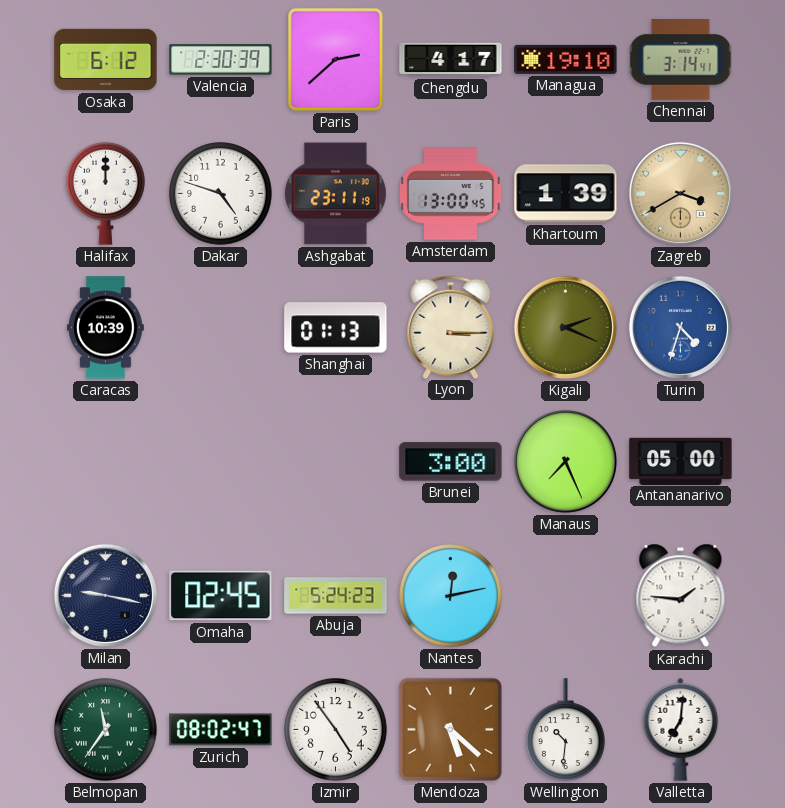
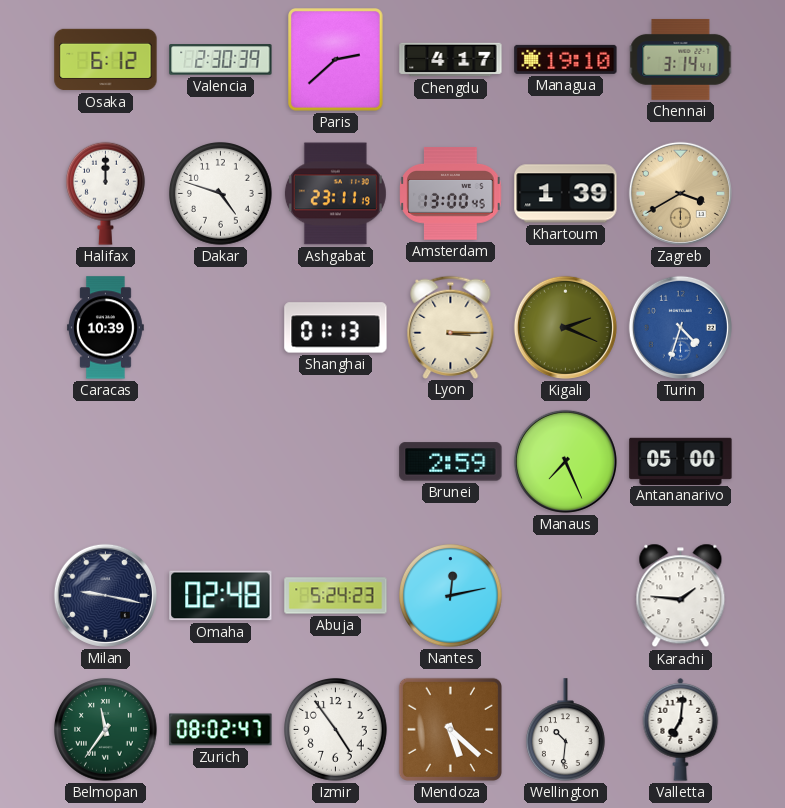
Brunei: 3:00 -> 2:59
Omaha: 02:45 -> 02:48
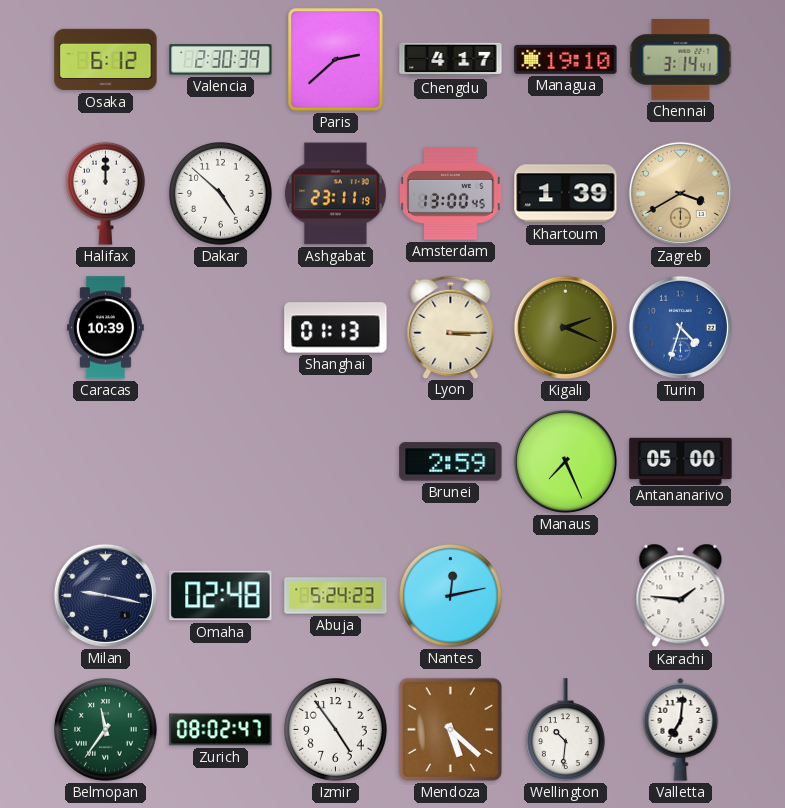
Dakar: 4:48 -> 4:52
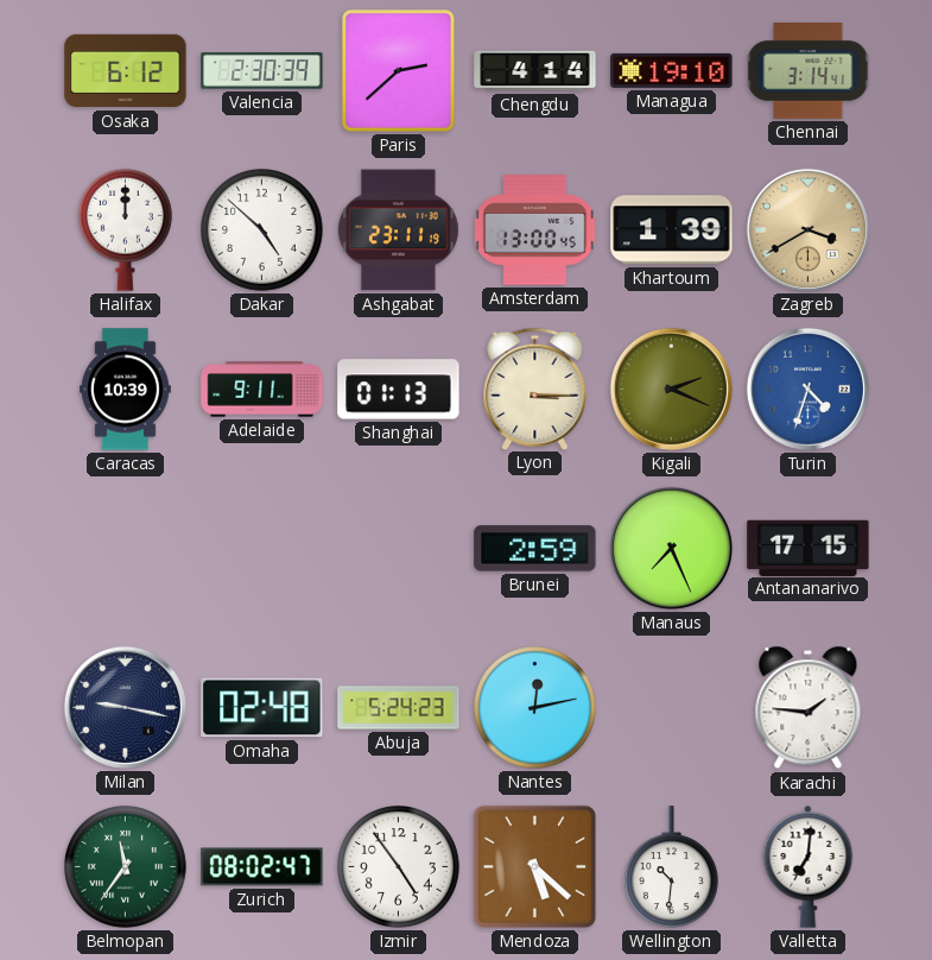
Chengdu: 4:17 -> 4:14
Adelaide: none -> 9:11
Antananarivo: 05:00 -> 17:15
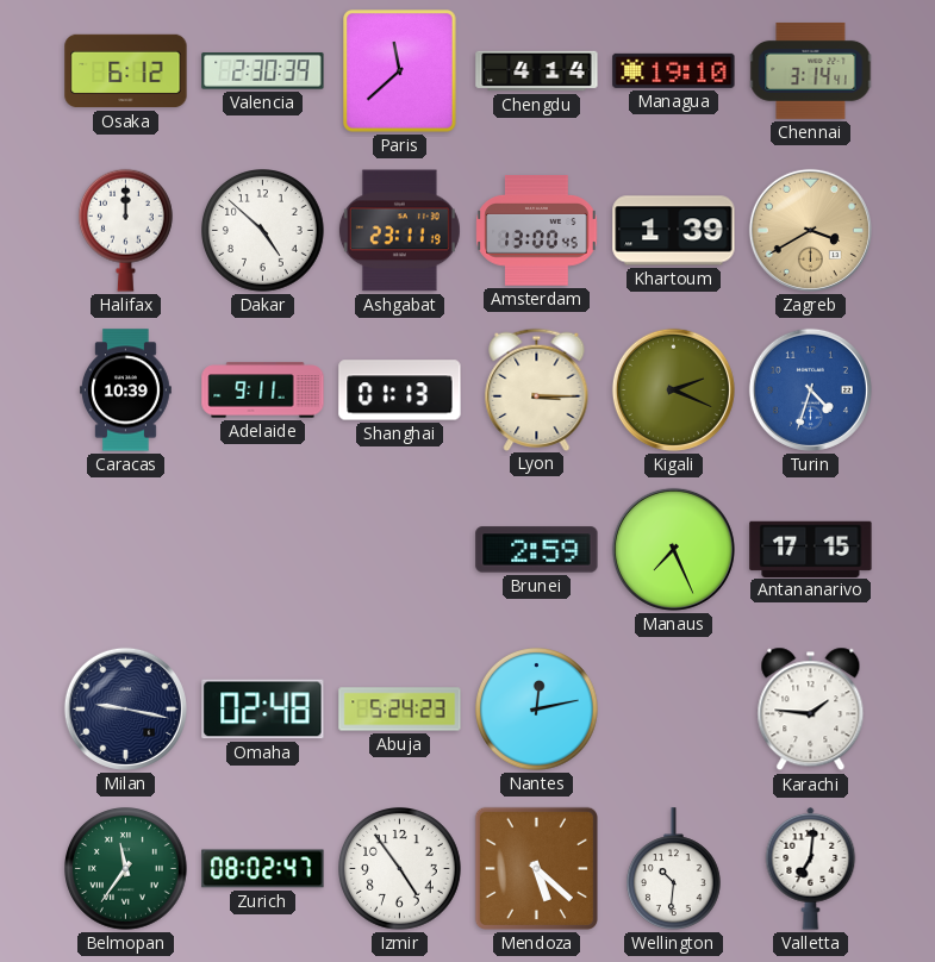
Paris: 2:38 -> 11:38
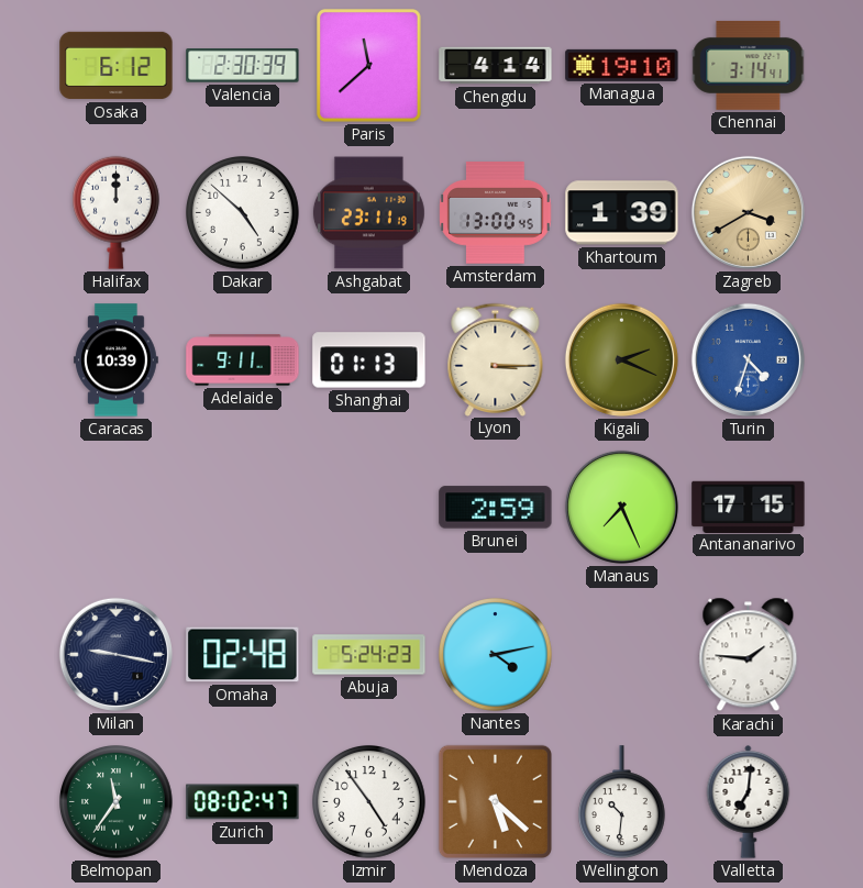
Nantes: 12:13 -> 4:13
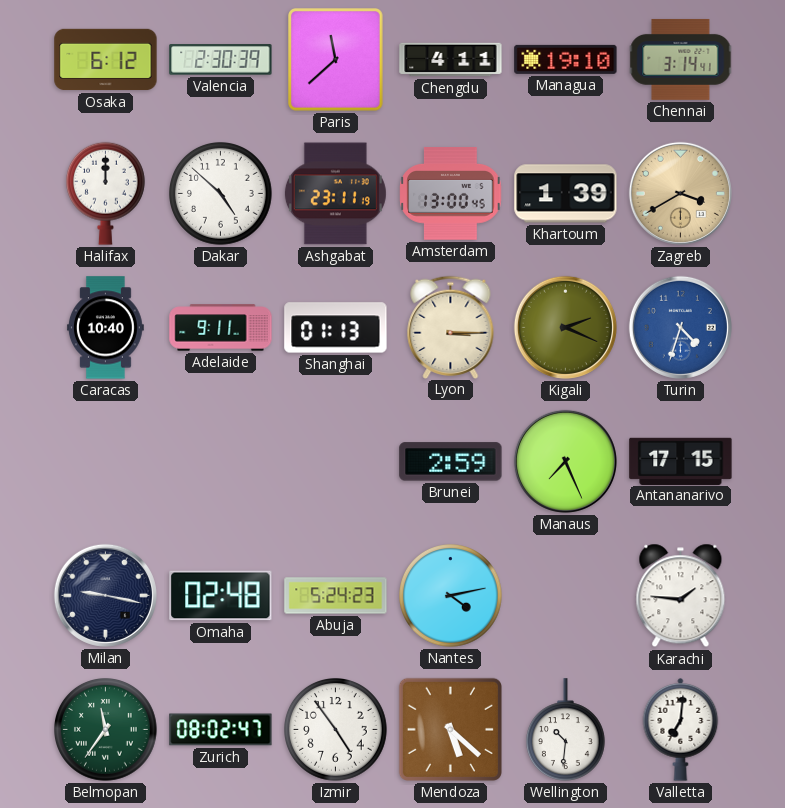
Chengdu: 4:14 -> 4:11
Caracas: 10:39 -> 10:40
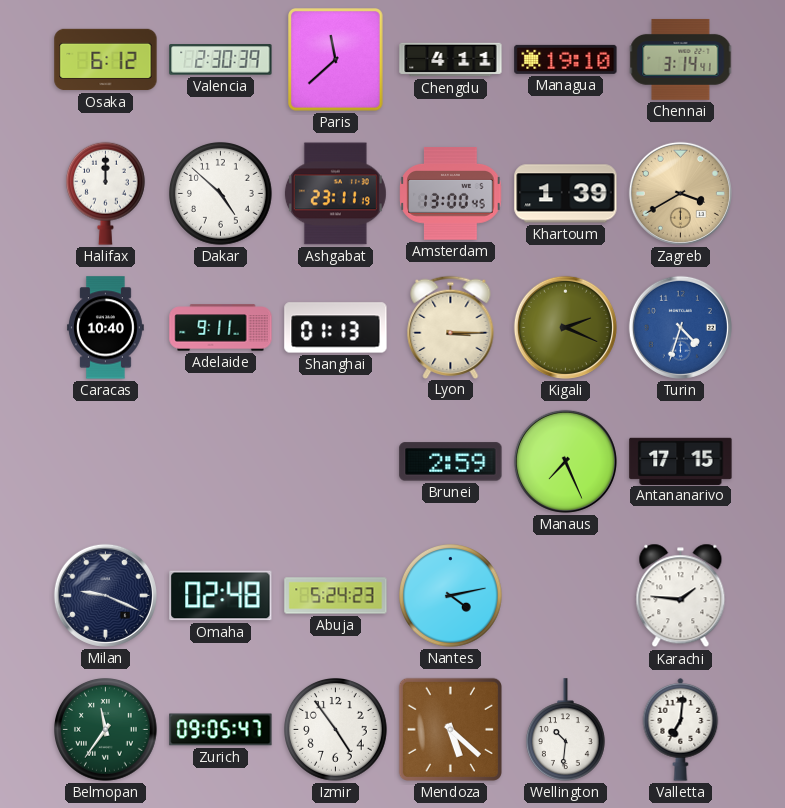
Milan: 9:17 -> 9:19
Zurich: 08:02 -> 09:05
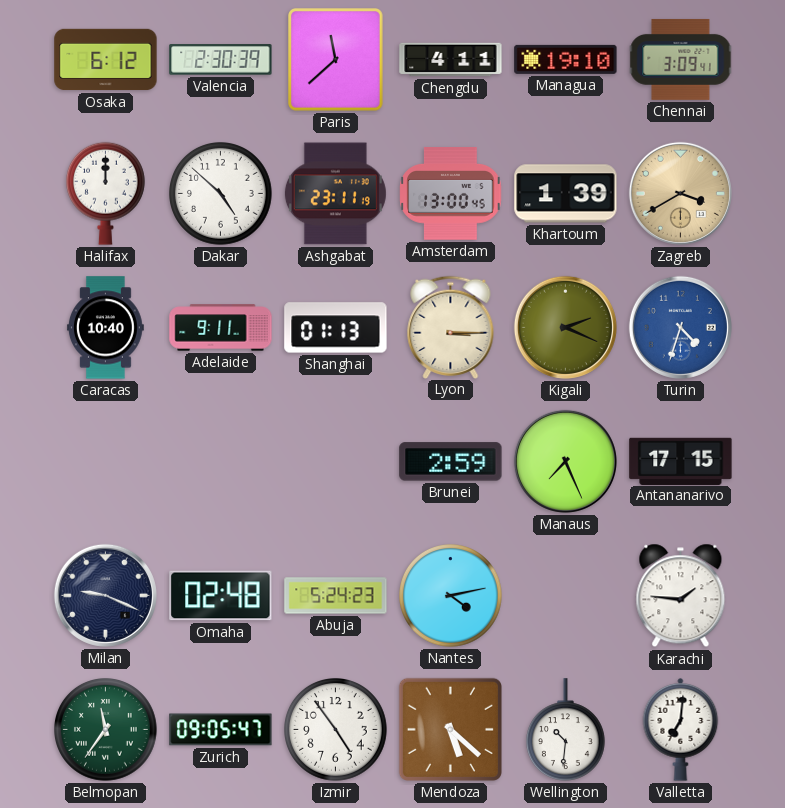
Chennai: 3:14 -> 3:09
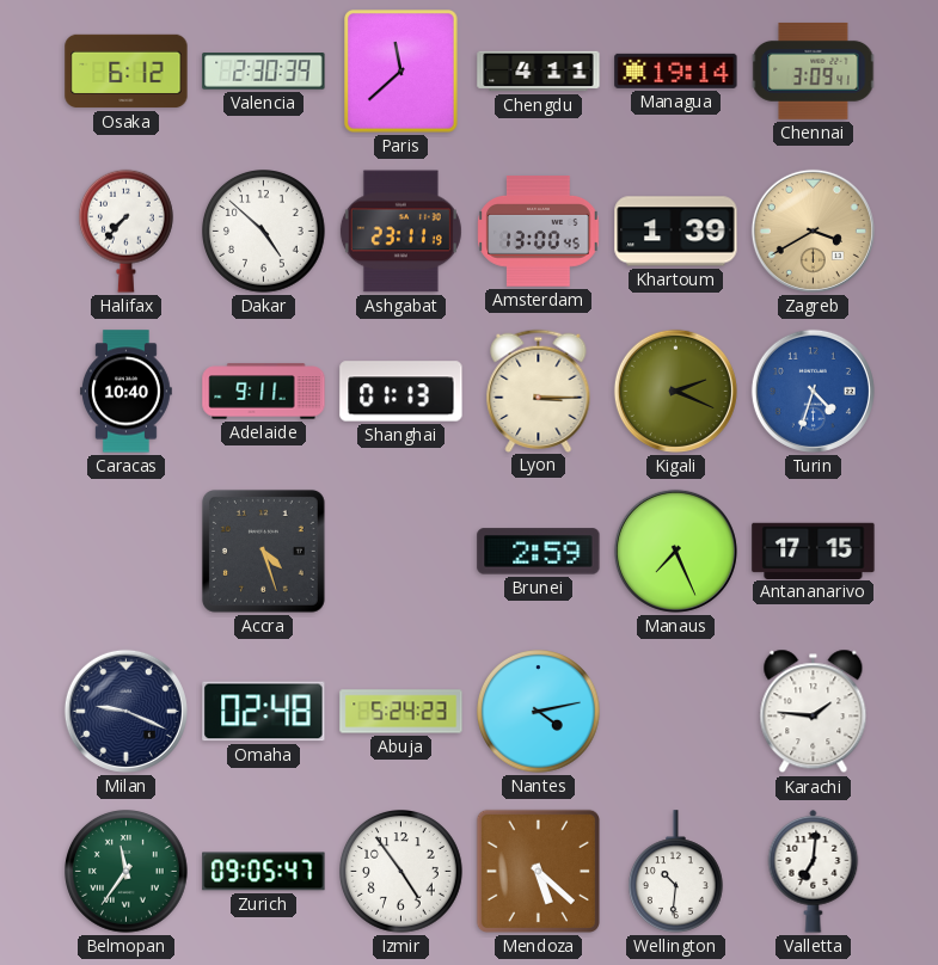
Managua: 19:10 -> 19:14
Halifax: 12:00 -> 7:37
Accra: none -> 4:27
